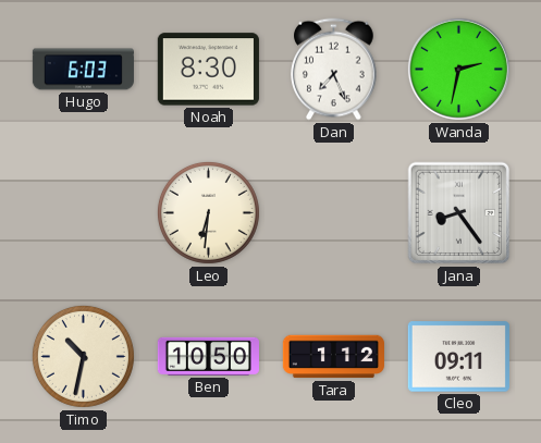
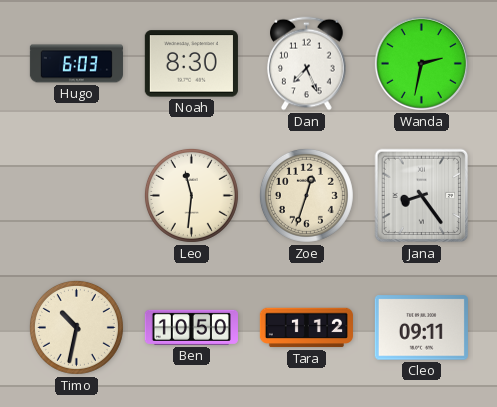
Leo: 6:31 -> 11:31
Zoe: none -> 12:33
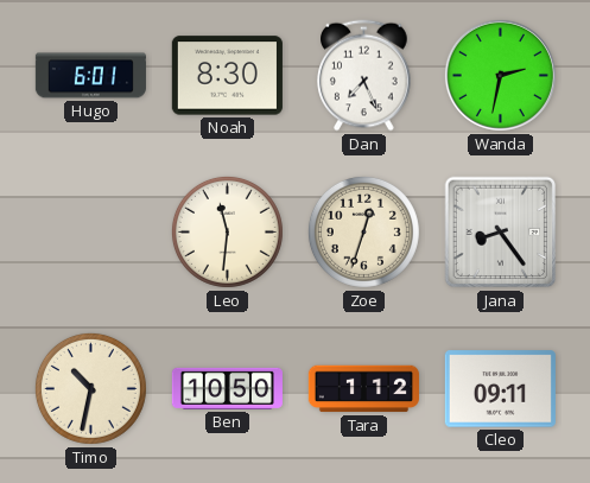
Hugo: 6:03 -> 6:01
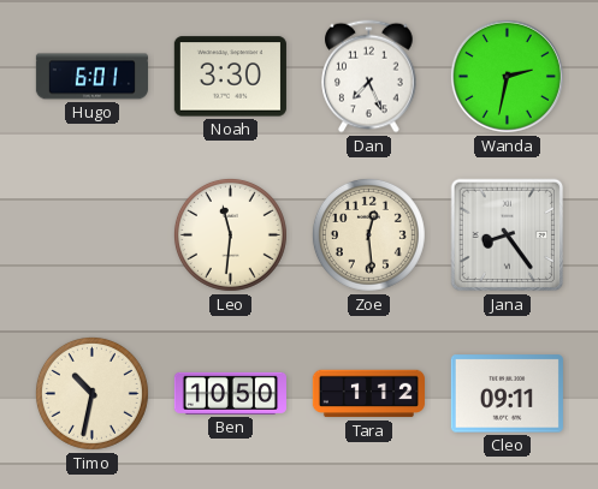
Noah: 8:30 -> 3:30
Zoe: 12:33 -> 12:29
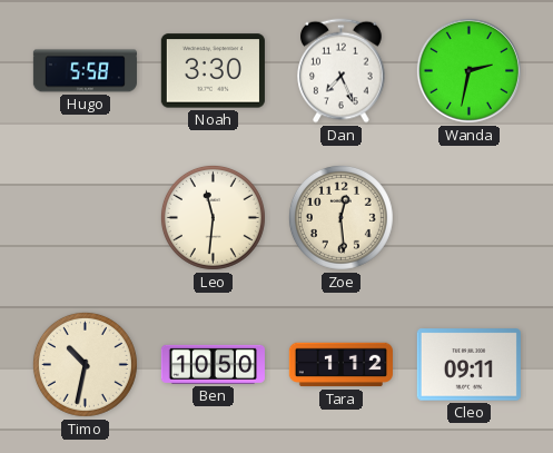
Hugo: 6:01 -> 5:58
Jana: 8:24 -> none
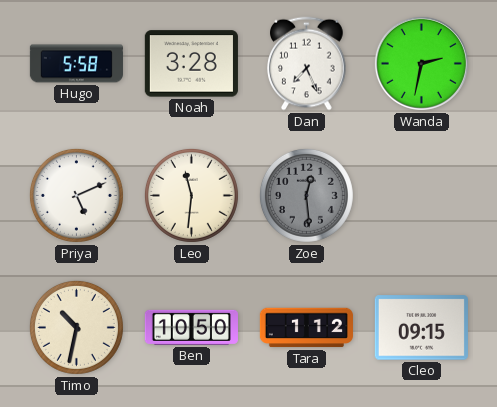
Noah: 3:30 -> 3:28
Priya: none -> 5:11
Zoe dial: cream -> grey
Cleo: 09:11 -> 09:15
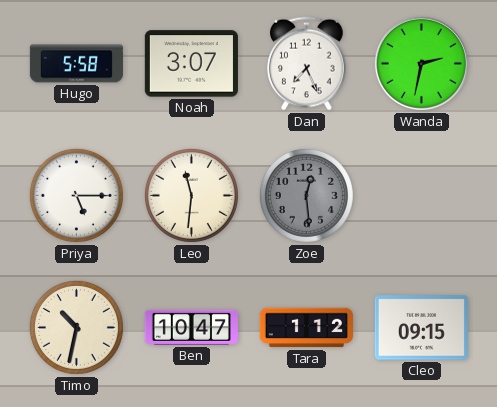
Noah: 3:28 -> 3:07
Priya: 5:11 -> 5:15
Ben: 10:50 -> 10:47
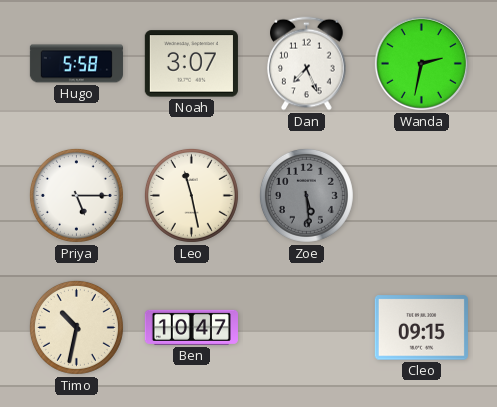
Leo: 11:31 -> 11:28
Zoe: 12:29 -> 5:29
Tara: 1:12 -> none
